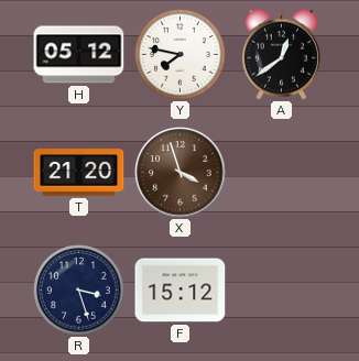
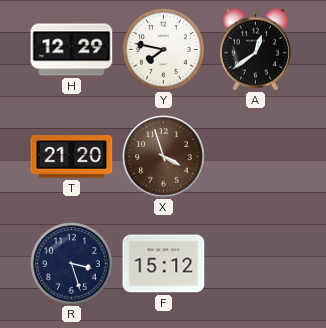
H: 05:12 -> 12:29
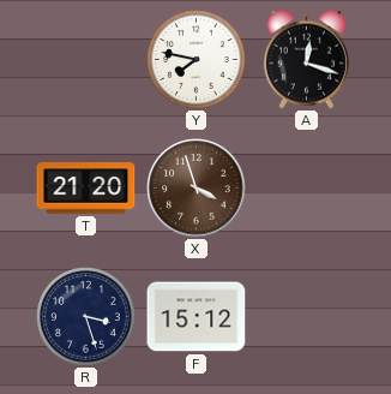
H: 12:29 -> none
A: 12:39 -> 12:18
